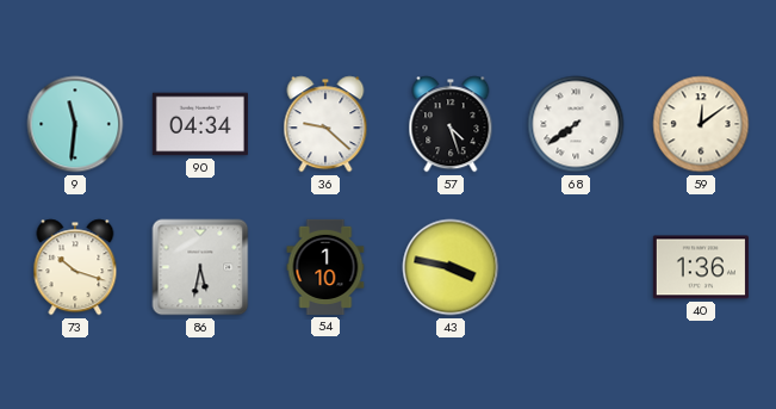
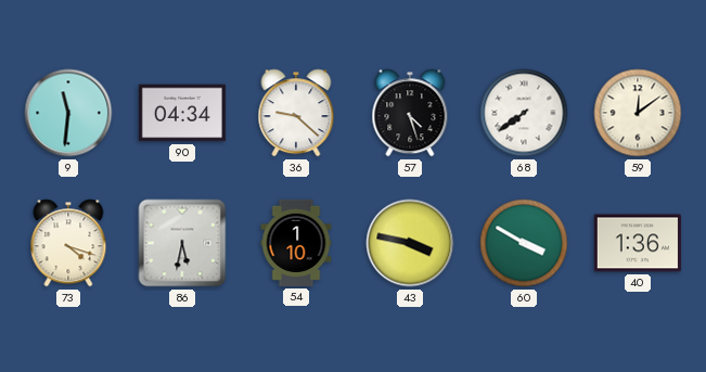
73: 10:18 -> 4:18
60: none -> 3:50
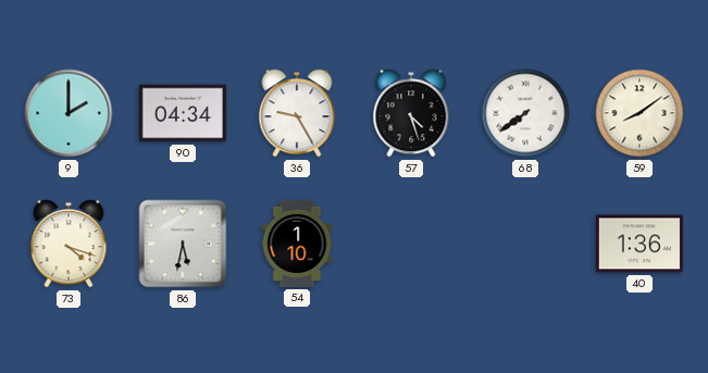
9: 11:31 -> 2:00
36: 9:22 -> 9:25
59: 12:09 -> 8:09
43: 3:47 -> none
60: 3:50 -> none
